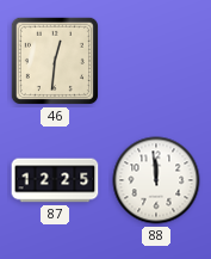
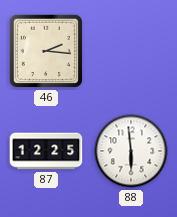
46: 12:31 -> 2:16
88: 11:59 -> 5:59
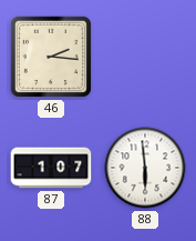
87: 12:25 -> 1:07
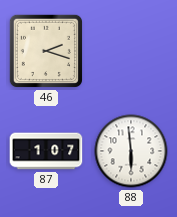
46: 2:16 -> 2:18
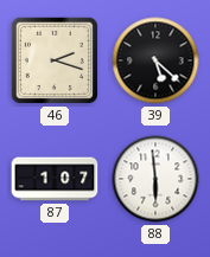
39: none -> 5:22
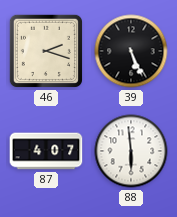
39: 5:22 -> 5:26
87: 1:07 -> 4:07
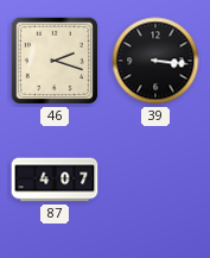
39: 5:26 -> 3:16
88: 5:59 -> none
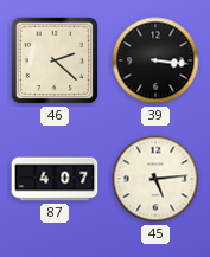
46: 2:18 -> 2:22
45: none -> 5:14
